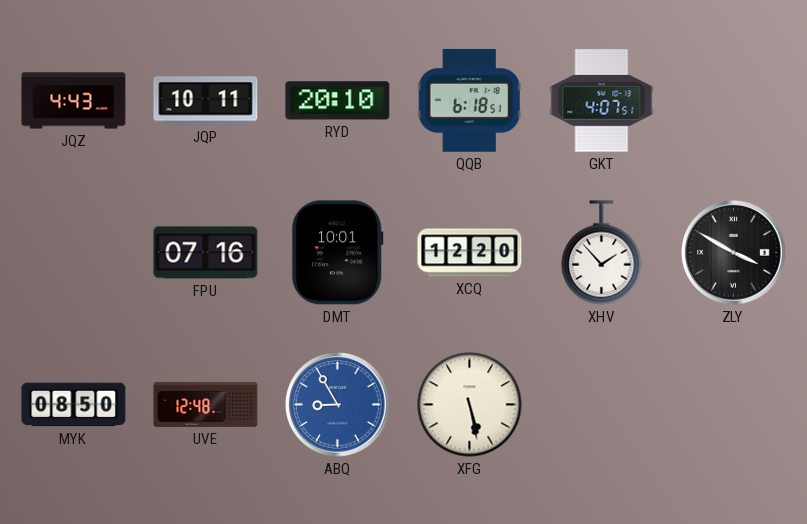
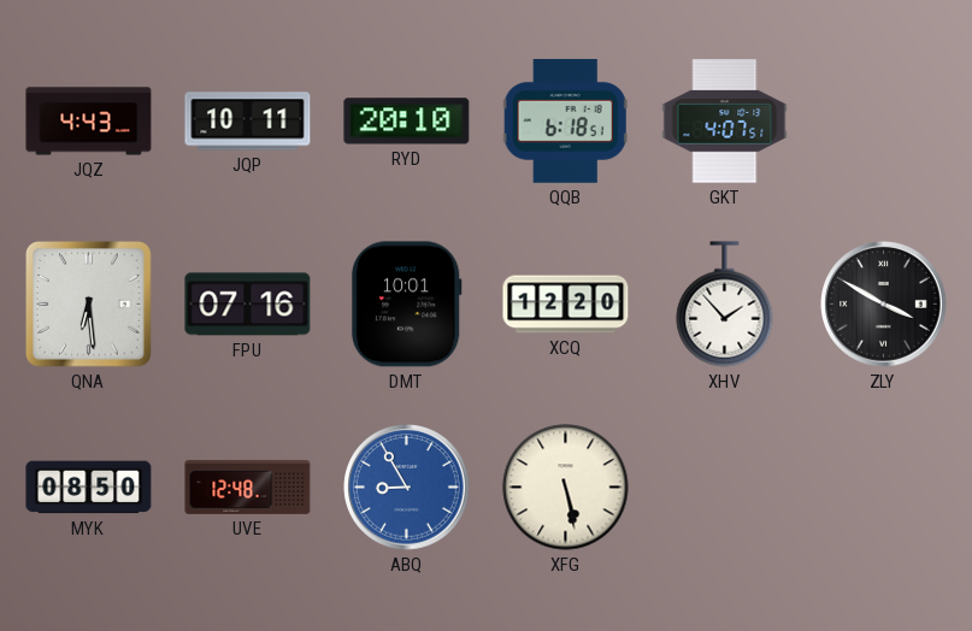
QNA: none -> 6:29
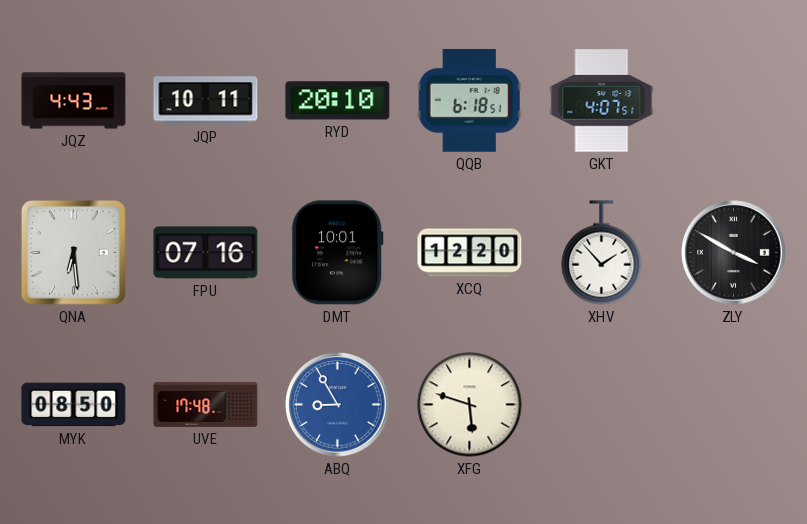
UVE: 12:48 -> 17:48
XFG: 5:28 -> 5:48
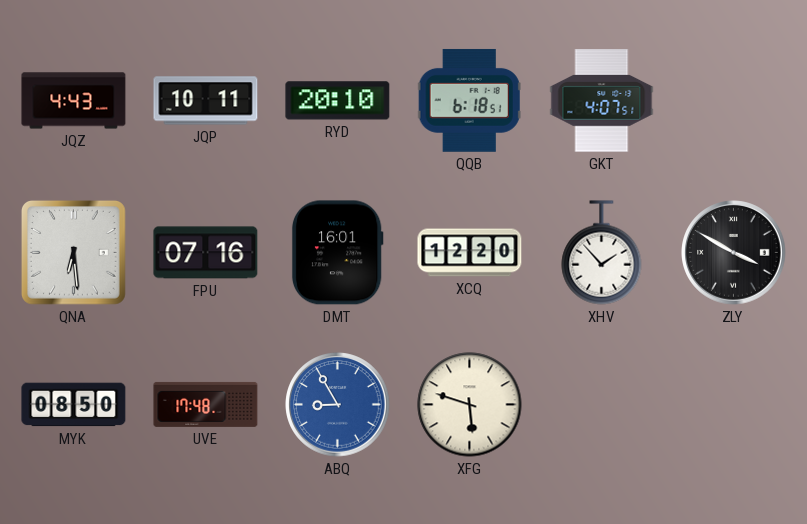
DMT: 10:01 -> 16:01
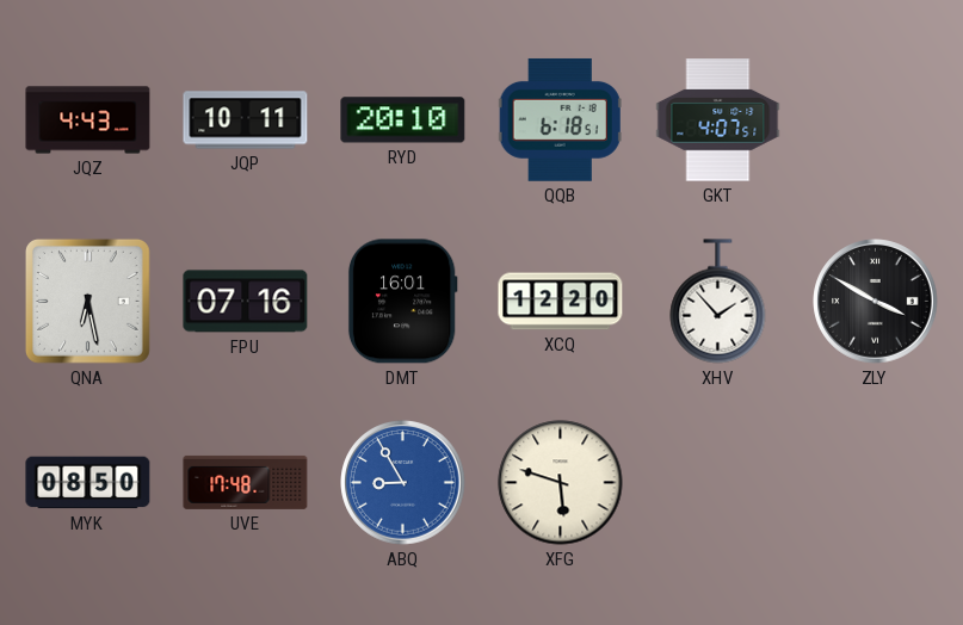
QNA: 6:29 -> 6:28
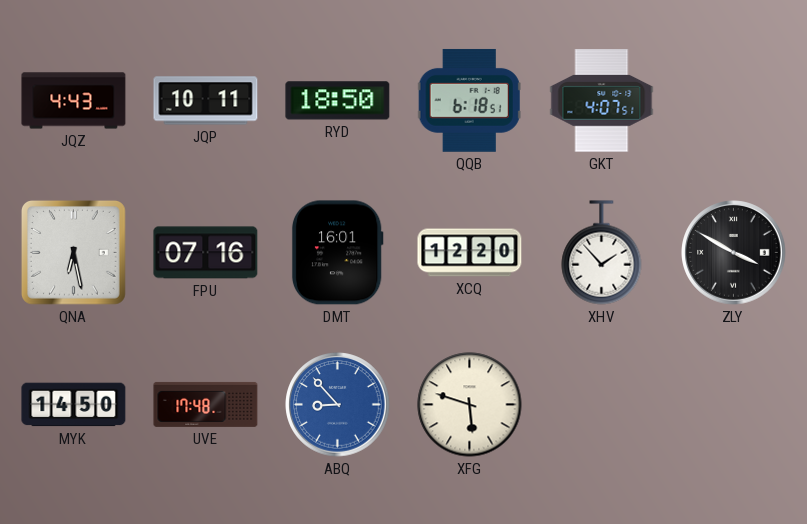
RYD: 20:10 -> 18:50
MYK: 08:50 -> 14:50
ABQ: 8:55 -> 8:53
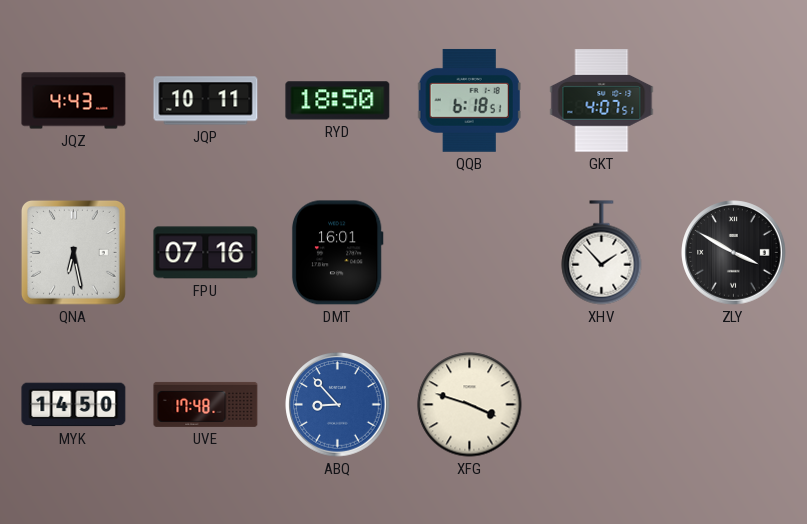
XCQ: 12:20 -> none
XFG: 5:48 -> 3:48
